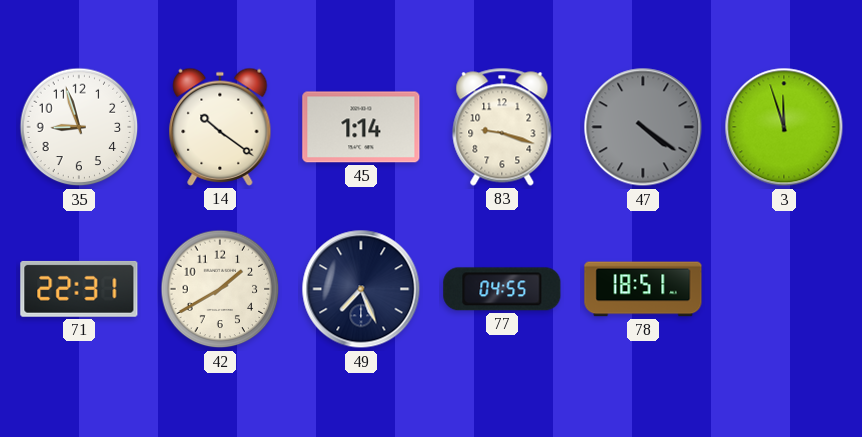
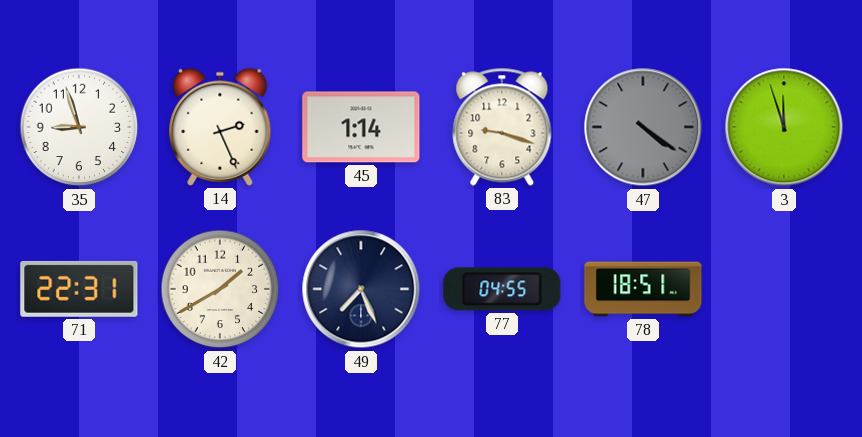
14: 10:21 -> 2:26
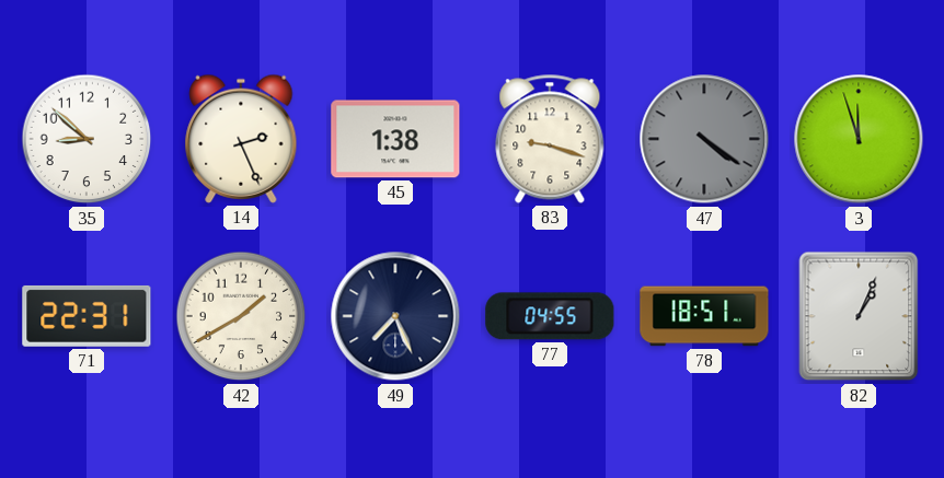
35: 8:57 -> 8:52
45: 1:14 -> 1:38
82: none -> 1:04
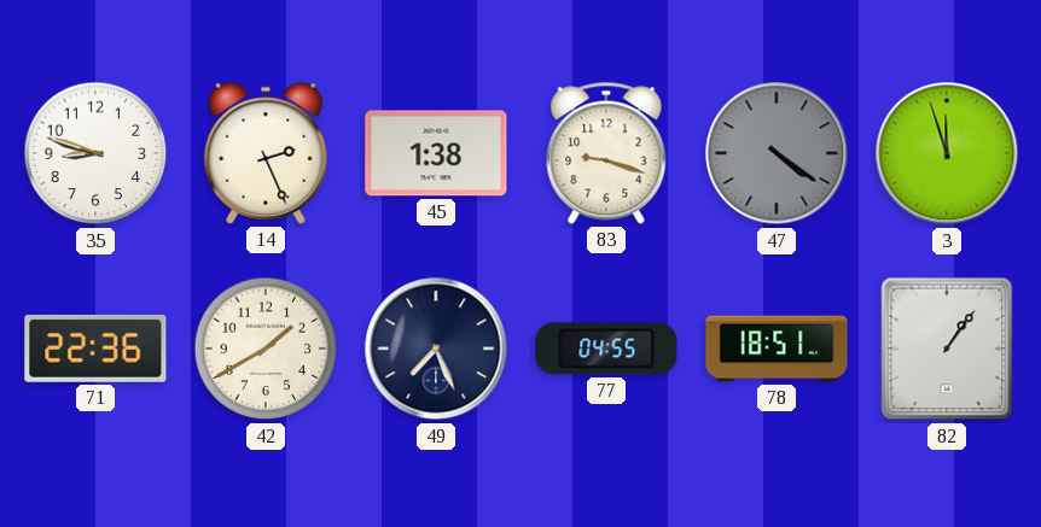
35: 8:52 -> 8:48
71: 22:31 -> 22:36
82: 1:04 -> 1:06
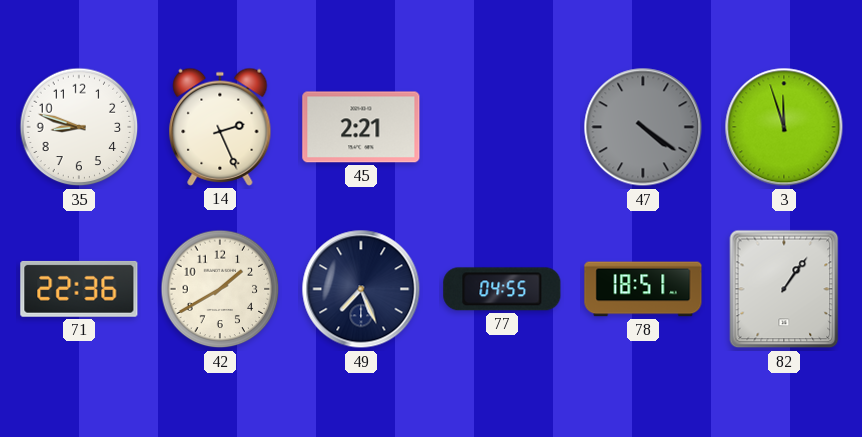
45: 1:38 -> 2:21
83: 9:18 -> none
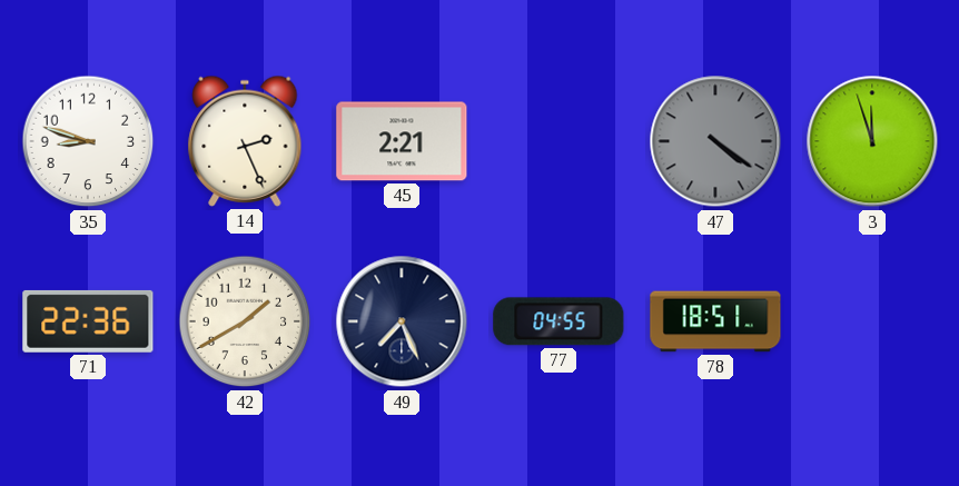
82: 1:06 -> none
